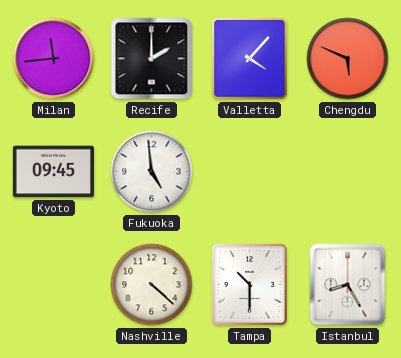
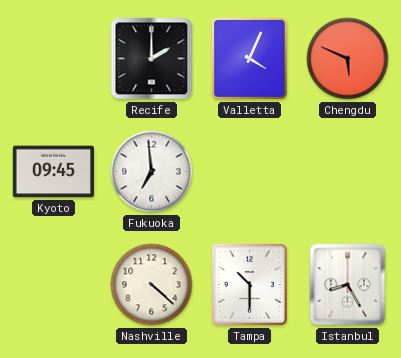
Milan: 11:44 -> none
Valletta: 4:07 -> 4:04
Fukuoka: 4:59 -> 6:59
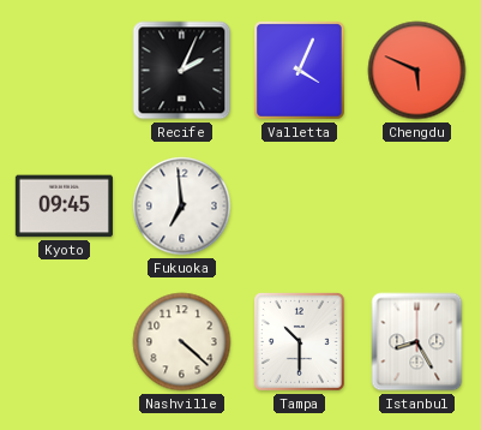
Recife: 2:00 -> 2:04
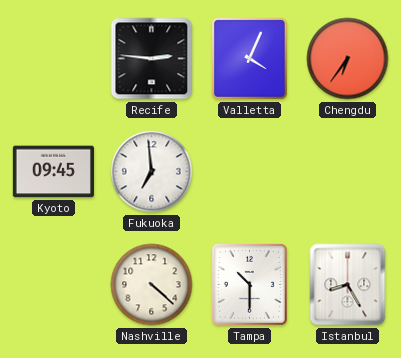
Recife: 2:04 -> 2:46
Chengdu: 5:49 -> 6:36
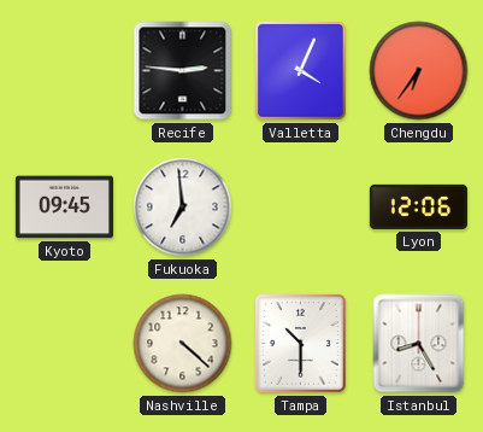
Lyon: none -> 12:06
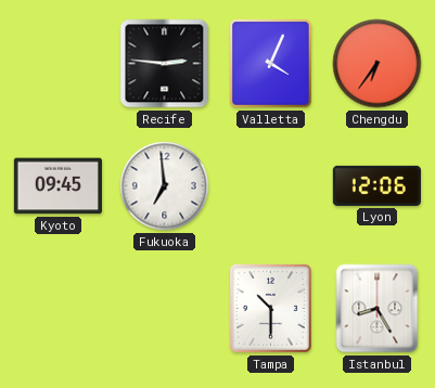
Nashville: 4:22 -> none
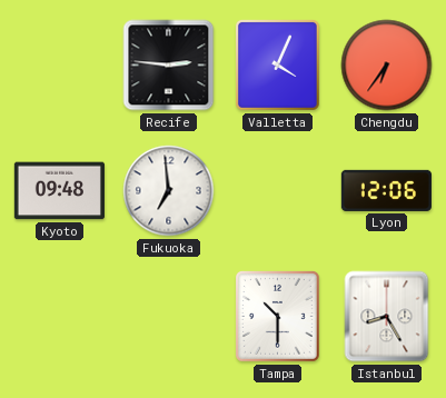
Kyoto: 09:45 -> 09:48
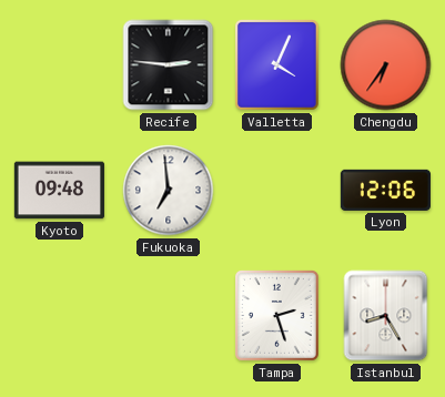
Tampa: 10:30 -> 2:27
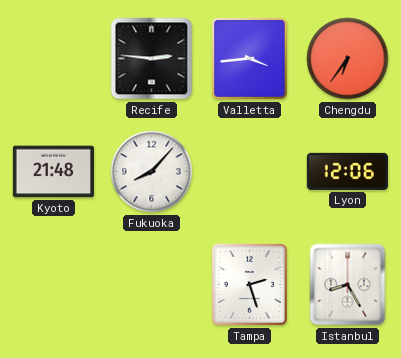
Valletta: 4:04 -> 3:44
Kyoto: 09:48 -> 21:48
Fukuoka: 6:59 -> 8:07
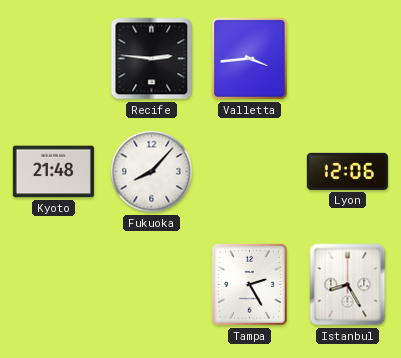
Chengdu: 6:36 -> none
Tampa: 2:27 -> 2:25
